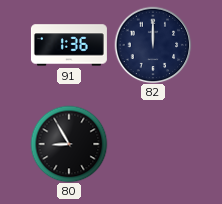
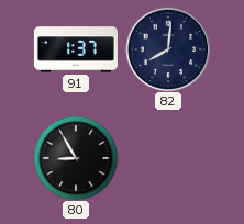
91: 1:36 -> 1:37
82: 12:00 -> 8:01
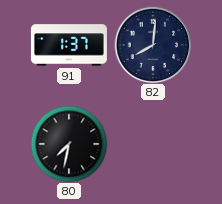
80: 8:55 -> 7:32
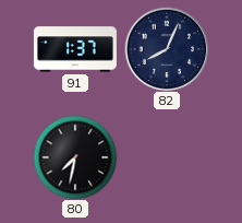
82: 8:01 -> 8:04
